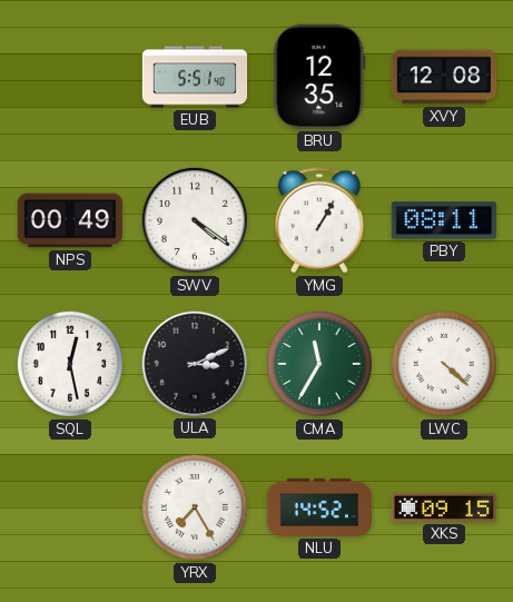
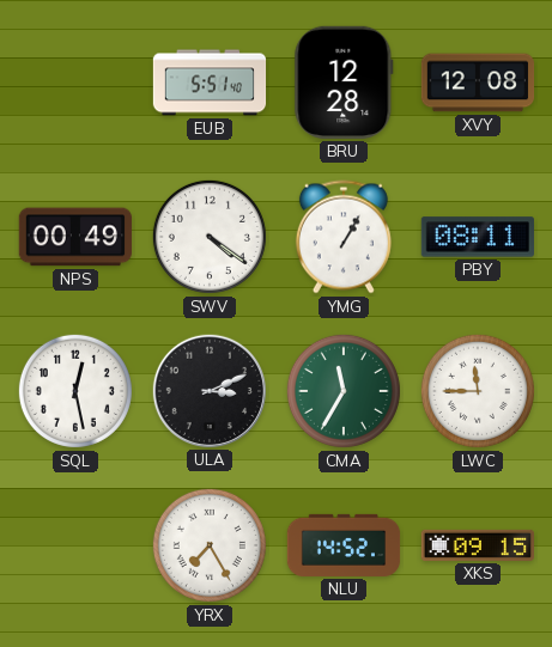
BRU: 12:35 -> 12:28
LWC: 4:22 -> 11:45
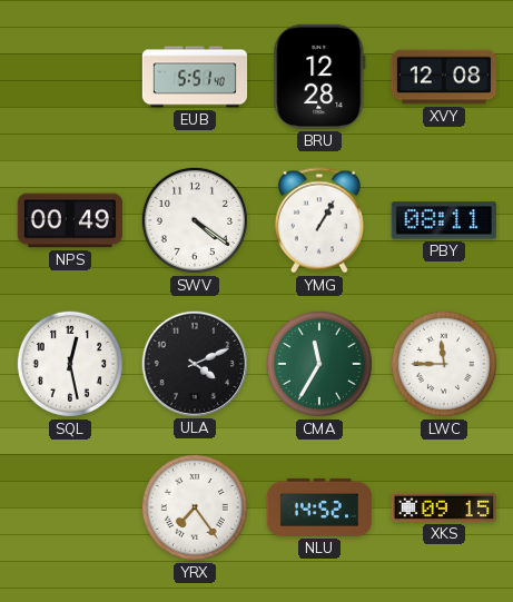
ULA: 3:11 -> 4:11
YRX: 7:25 -> 7:24
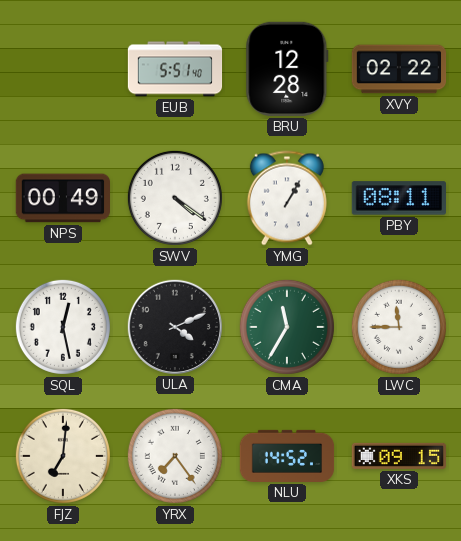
XVY: 12:08 -> 02:22
FJZ: none -> 7:01
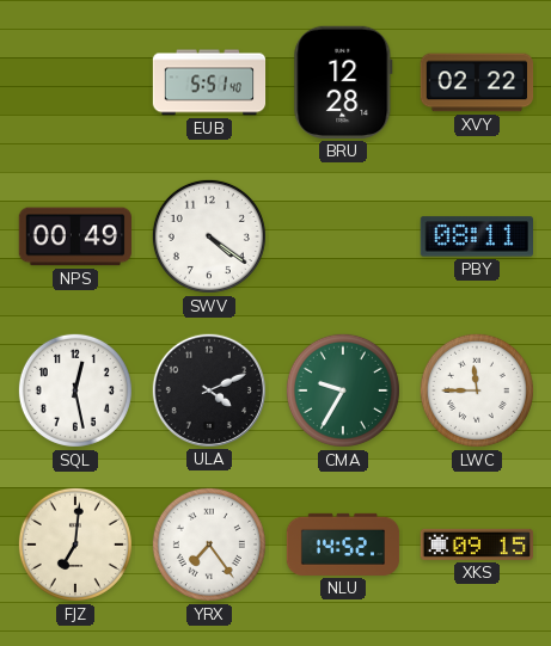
YMG: 1:05 -> none
CMA: 11:35 -> 9:35
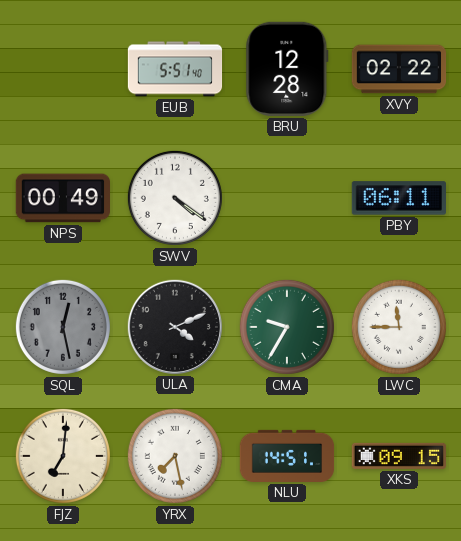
PBY: 08:11 -> 06:11
SQL dial: white -> grey
YRX: 7:24 -> 7:28
NLU: 14:52 -> 14:51
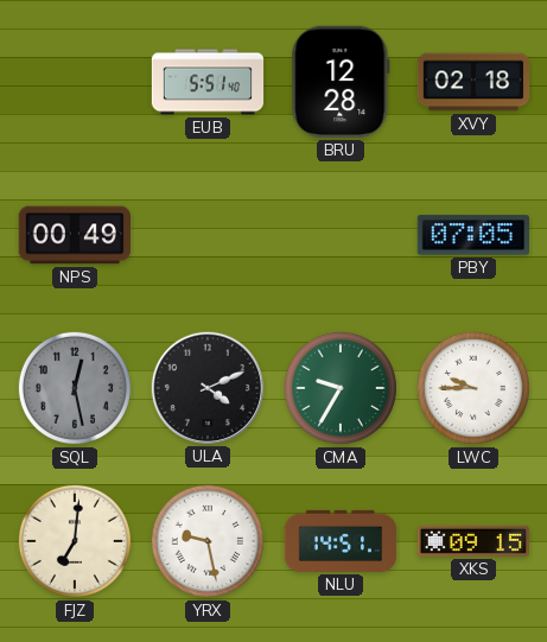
XVY: 02:22 -> 02:18
SWV: 4:21 -> none
PBY: 06:11 -> 07:05
LWC: 11:45 -> 9:45
YRX: 7:28 -> 9:28
